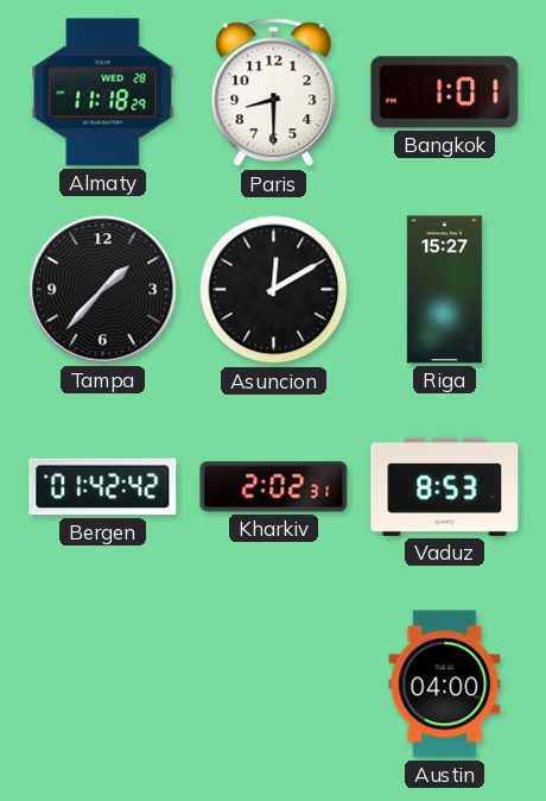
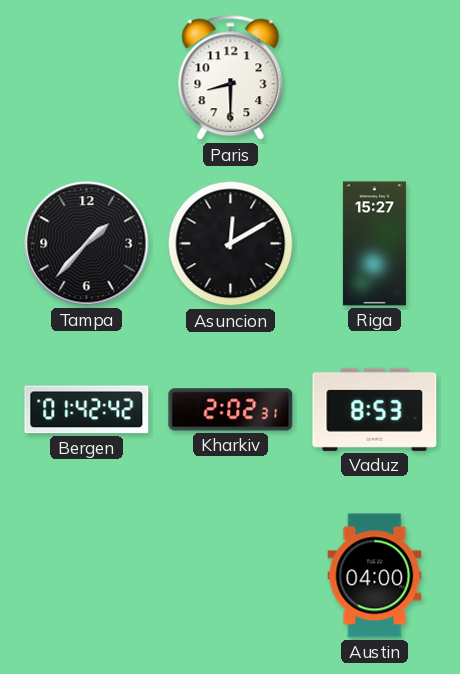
Almaty: 11:18 -> none
Bangkok: 1:01 -> none
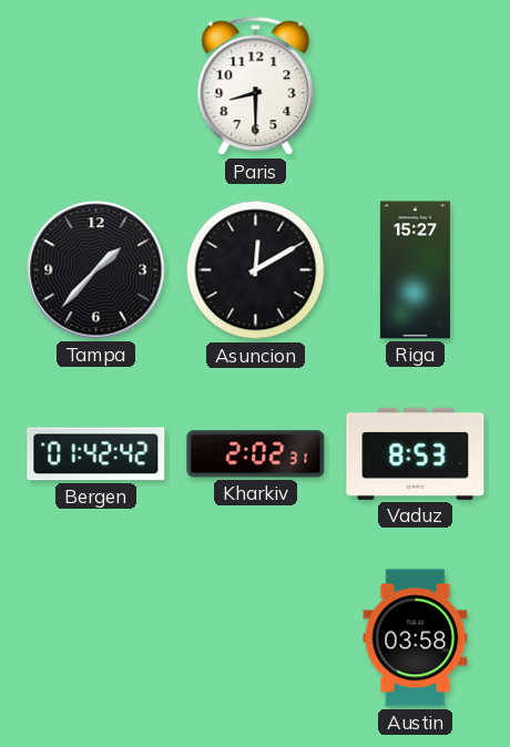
Austin: 04:00 -> 03:58
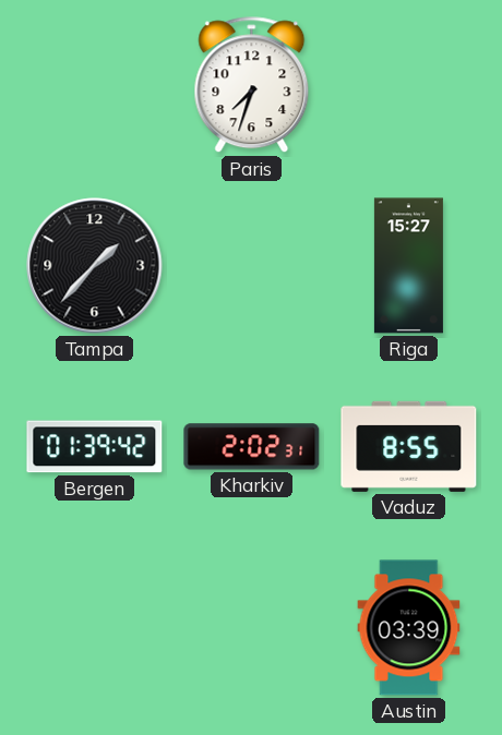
Paris: 8:30 -> 7:33
Asuncion: 12:10 -> none
Bergen: 01:42 -> 01:39
Vaduz: 8:53 -> 8:55
Austin: 03:58 -> 03:39
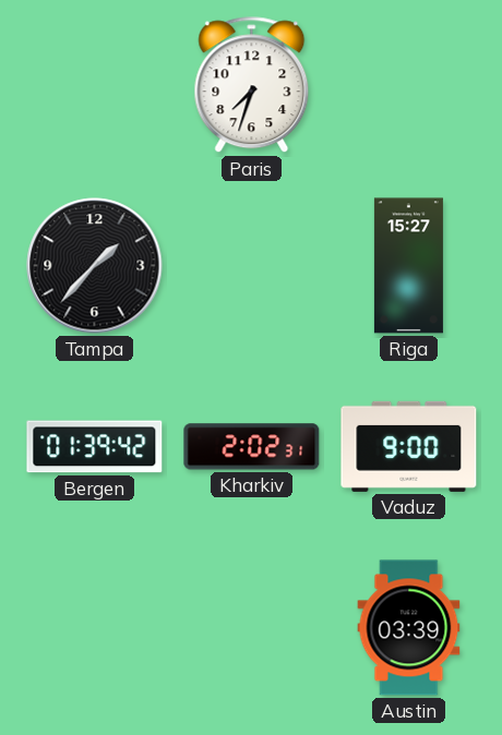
Vaduz: 8:55 -> 9:00
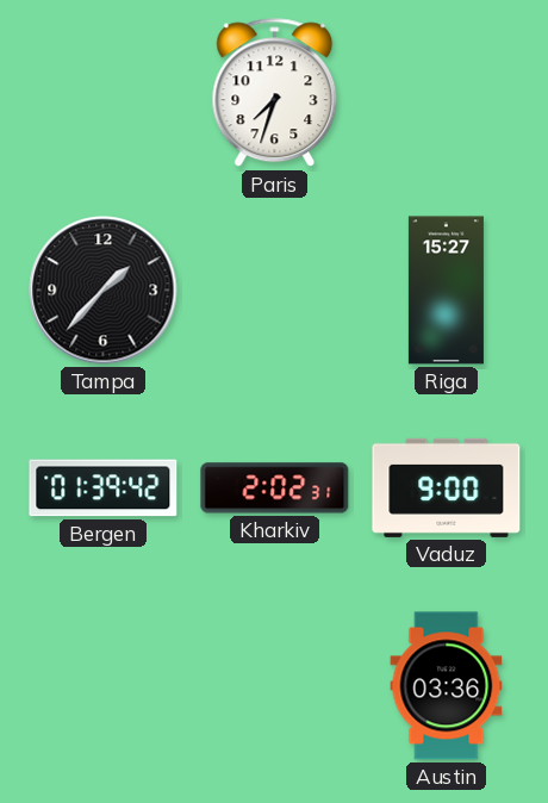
Austin: 03:39 -> 03:36
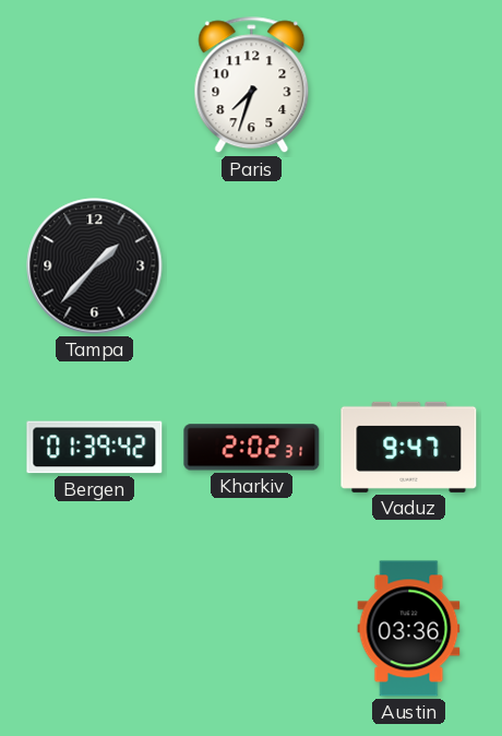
Riga: 15:27 -> none
Vaduz: 9:00 -> 9:47
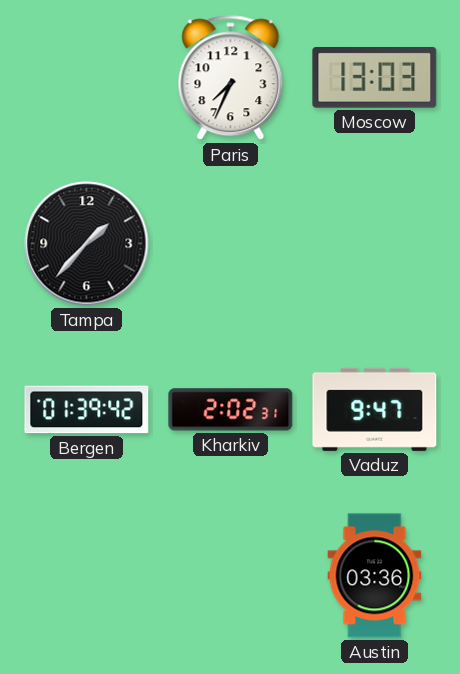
Paris: 7:33 -> 7:34
Moscow: none -> 13:03
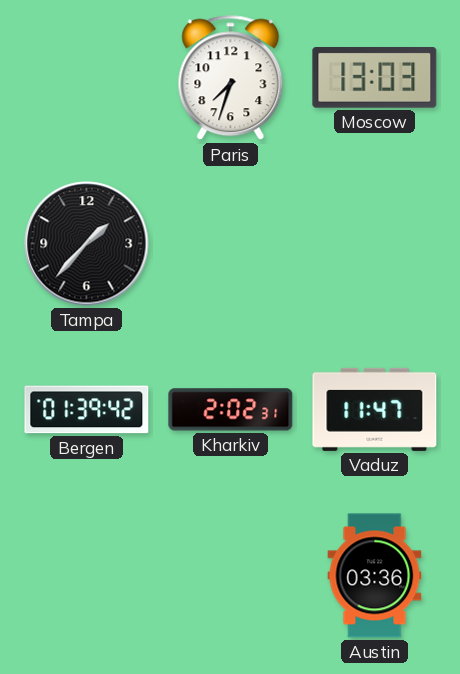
Paris: 7:34 -> 7:33
Vaduz: 9:47 -> 11:47
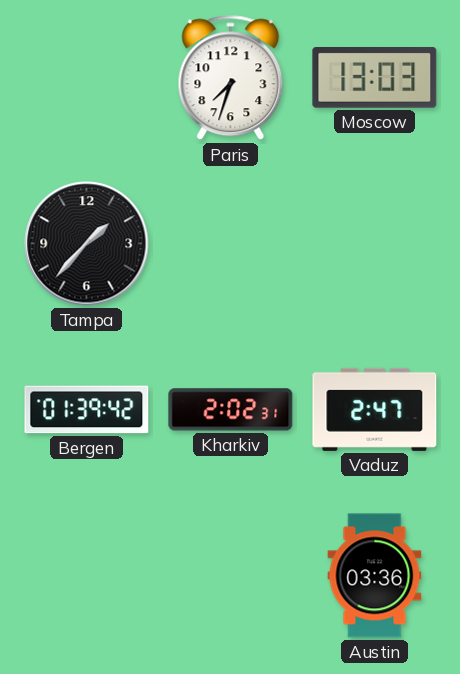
Vaduz: 11:47 -> 2:47
